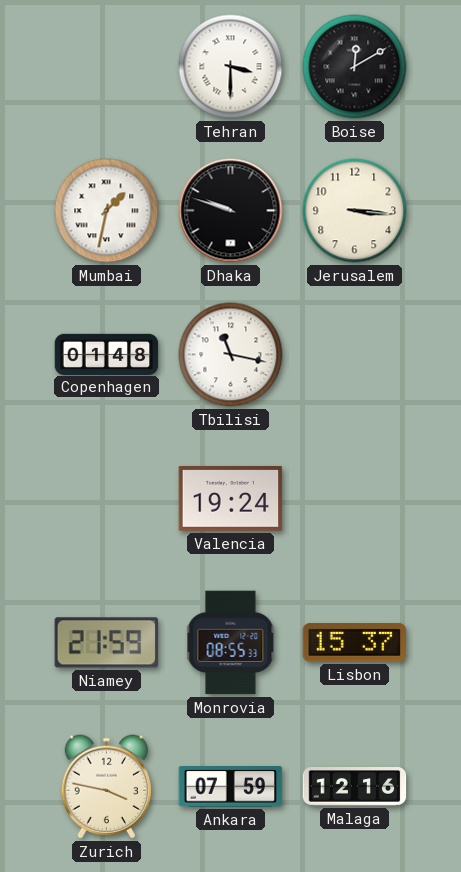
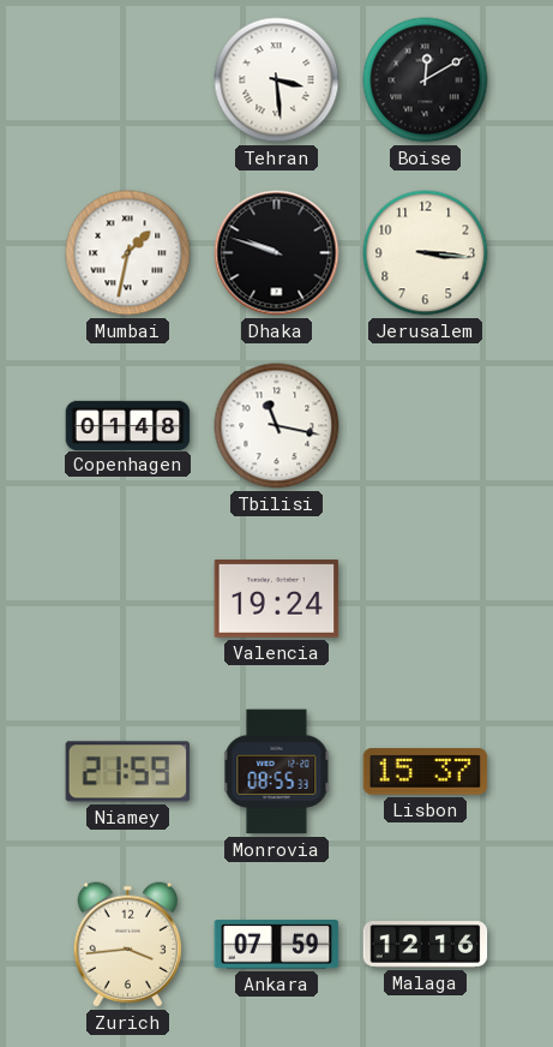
Tehran: 3:30 -> 3:29
Zurich: 3:47 -> 3:44
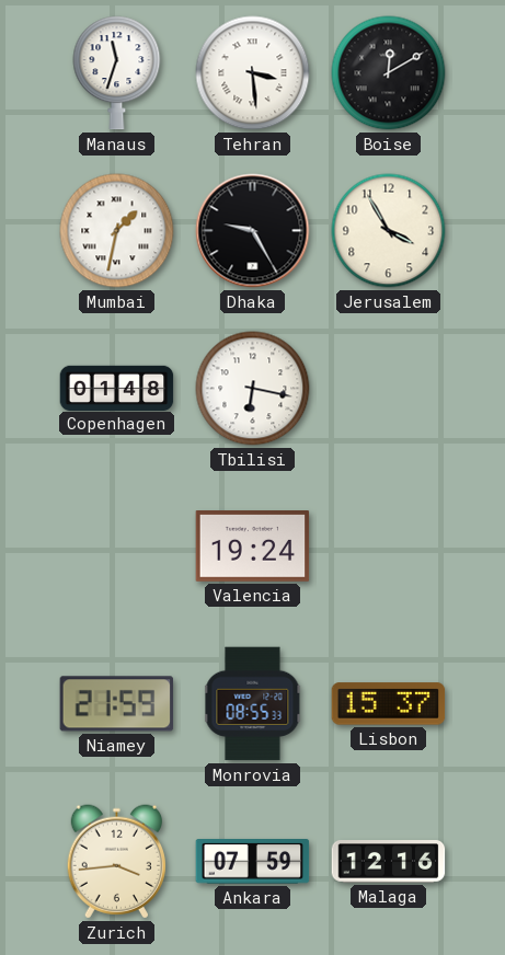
Manaus: none -> 11:33
Dhaka: 9:48 -> 9:25
Jerusalem: 3:16 -> 3:55
Tbilisi: 11:17 -> 6:17
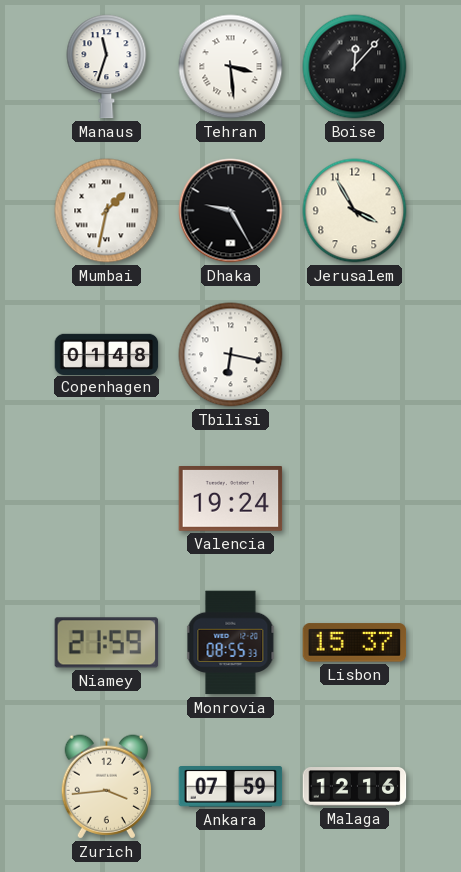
Boise: 12:10 -> 12:07
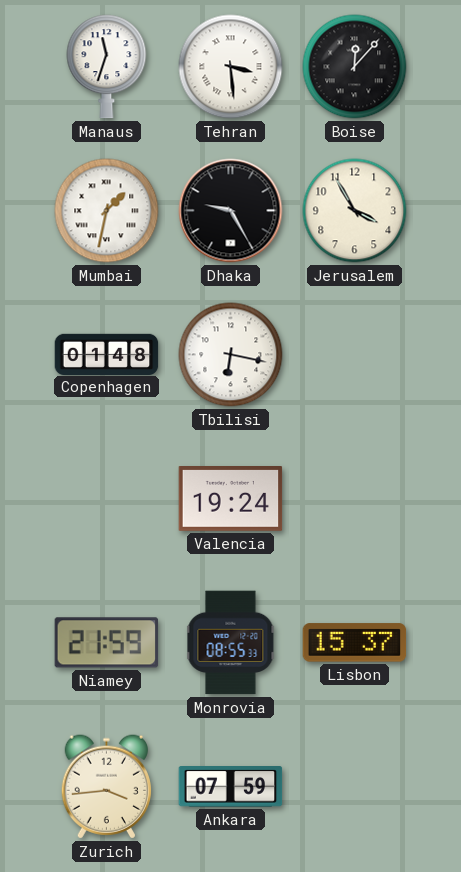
Malaga: 12:16 -> none
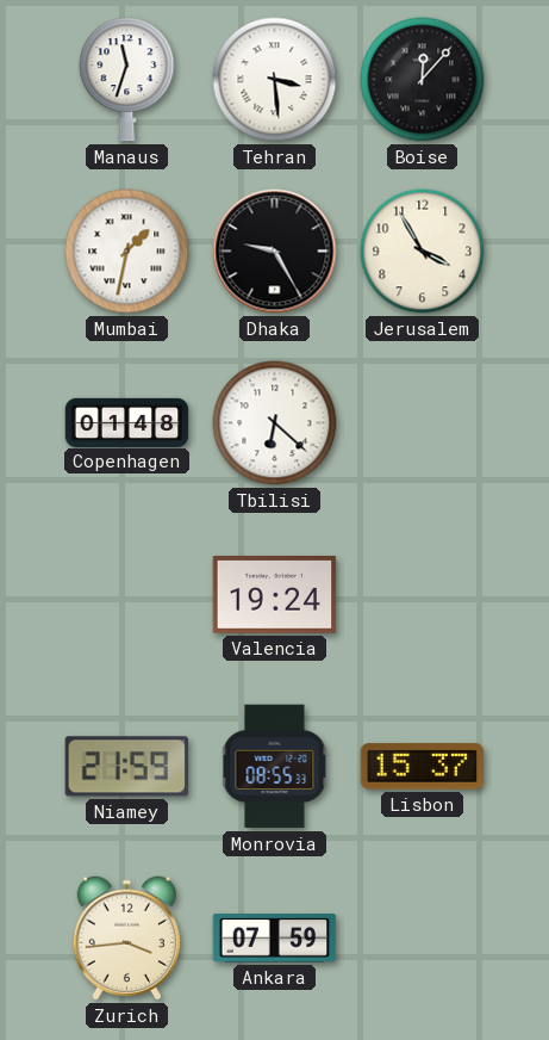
Tbilisi: 6:17 -> 6:22
